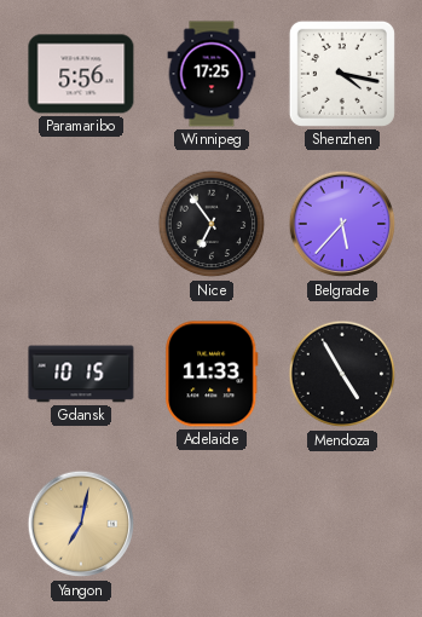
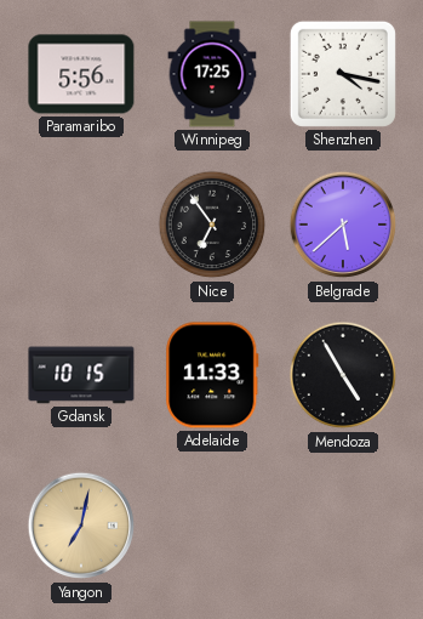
Belgrade: 5:37 -> 5:38
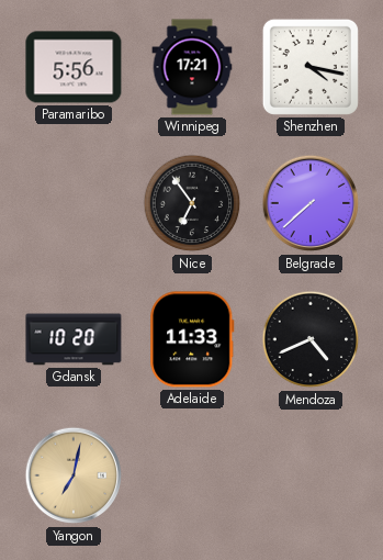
Winnipeg: 17:25 -> 17:21
Belgrade: 5:38 -> 7:38
Gdansk: 10:15 -> 10:20
Mendoza: 4:55 -> 4:41
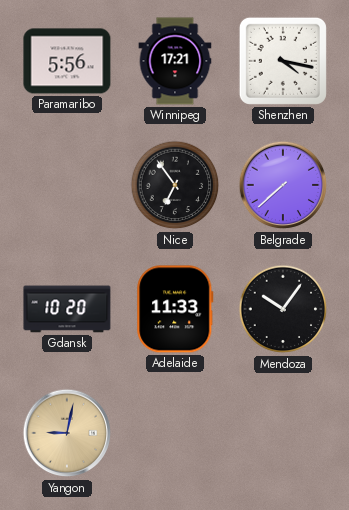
Mendoza: 4:41 -> 10:06
Yangon: 7:02 -> 9:02
